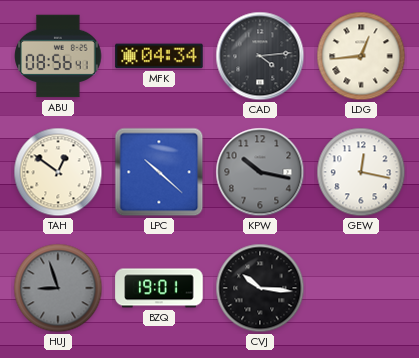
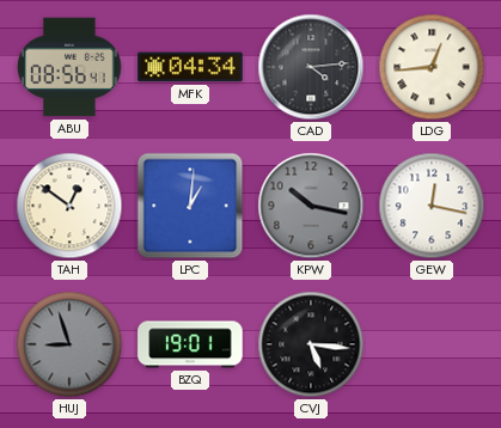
LPC: 10:22 -> 1:01
CVJ: 10:16 -> 5:16
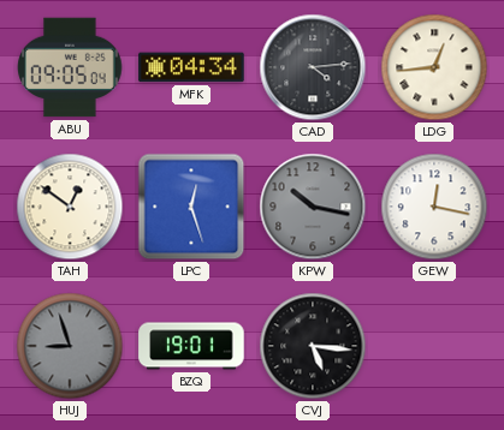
ABU: 08:56 -> 09:05
LPC: 1:01 -> 12:27
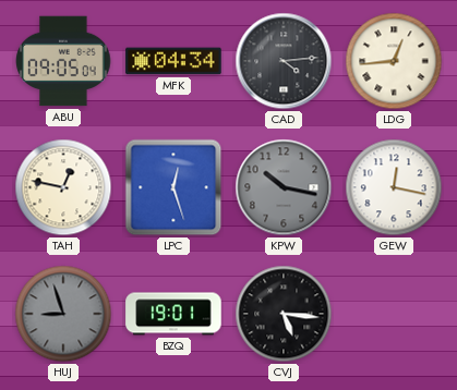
TAH: 12:51 -> 12:47
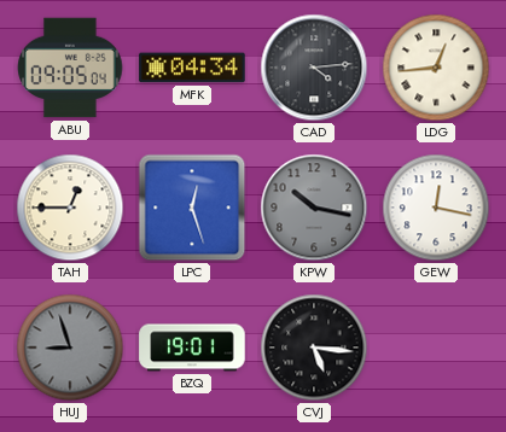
TAH: 12:47 -> 12:45
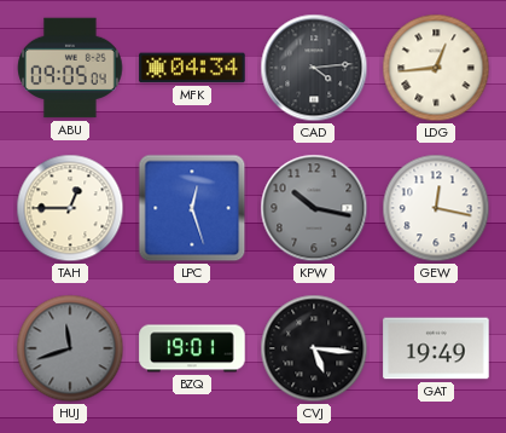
HUJ: 8:57 -> 11:42
GAT: none -> 19:49
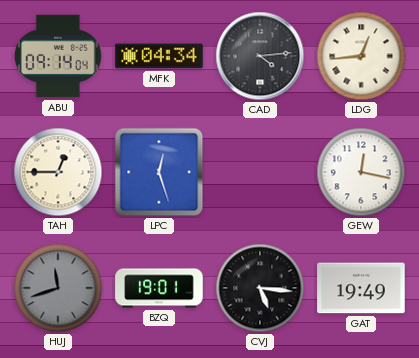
ABU: 09:05 -> 09:14
KPW: 10:17 -> none
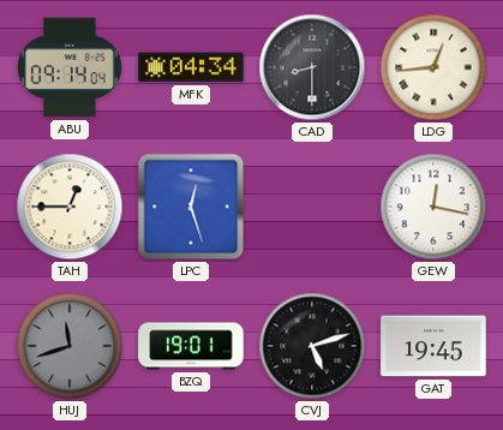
CAD: 4:14 -> 8:30
CVJ: 5:16 -> 5:12
GAT: 19:49 -> 19:45
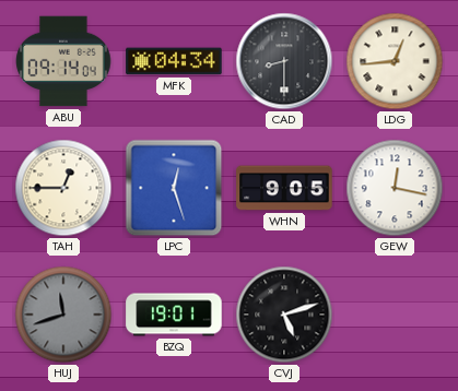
WHN: none -> 9:05
GAT: 19:45 -> none
